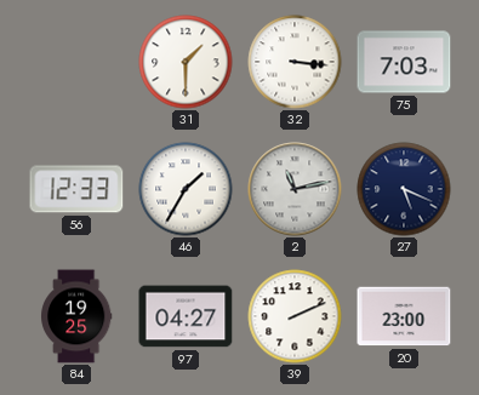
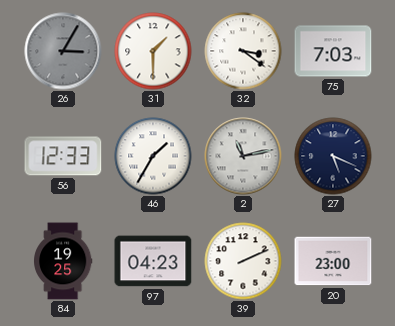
26: none -> 3:05
32: 3:16 -> 3:21
97: 04:27 -> 04:23
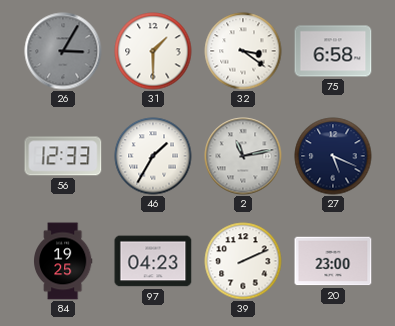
75: 7:03 -> 6:58
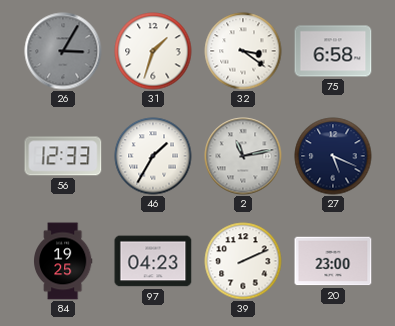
31: 1:30 -> 1:33
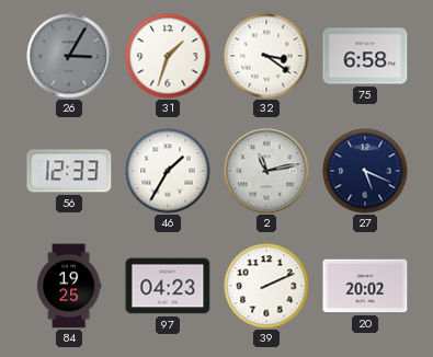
20: 23:00 -> 20:02
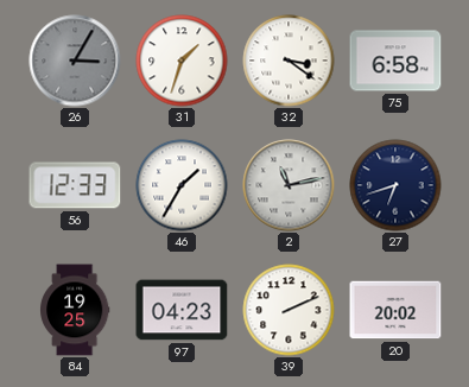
27: 5:19 -> 6:42
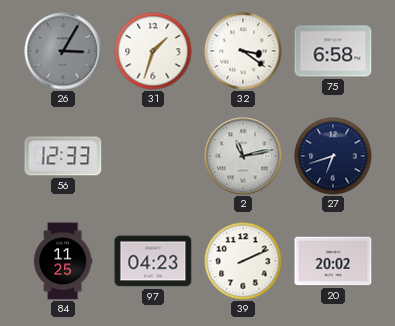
46: 1:35 -> none
84: 19:25 -> 11:25
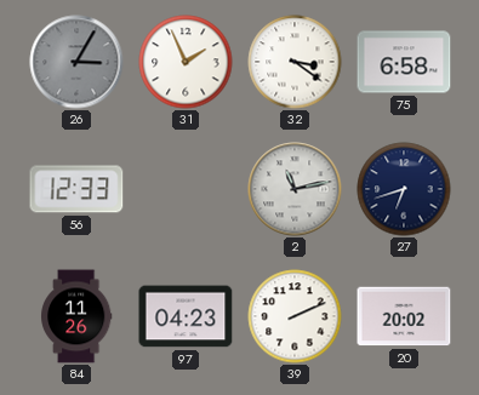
31: 1:33 -> 1:56
84: 11:25 -> 11:26
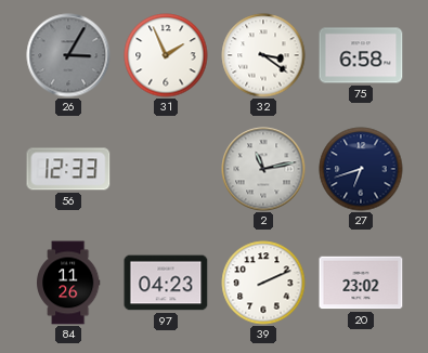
20: 20:02 -> 23:02
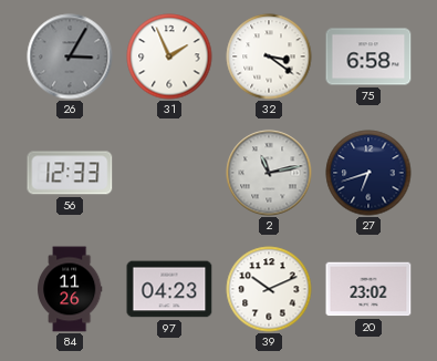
39: 2:11 -> 10:11
